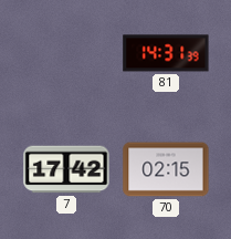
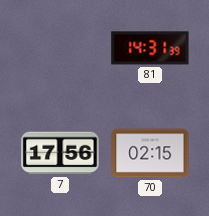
7: 17:42 -> 17:56
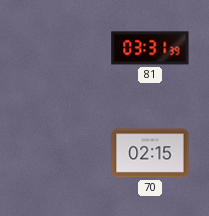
81: 14:31 -> 03:31
7: 17:56 -> none
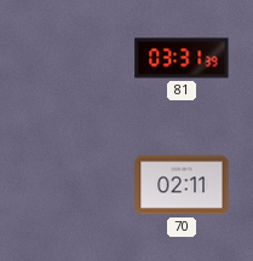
70: 02:15 -> 02:11
